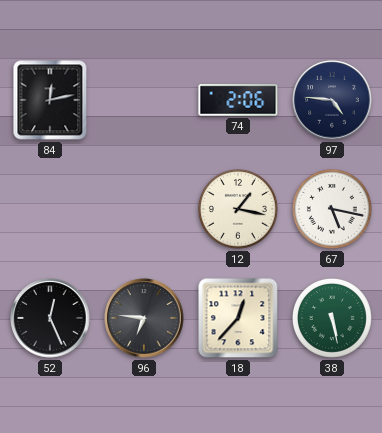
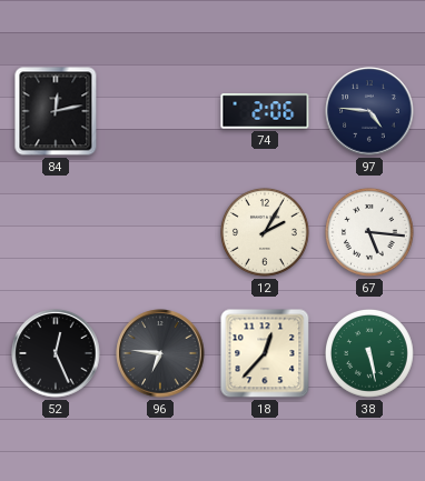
12: 1:17 -> 2:05
67: 5:17 -> 5:16
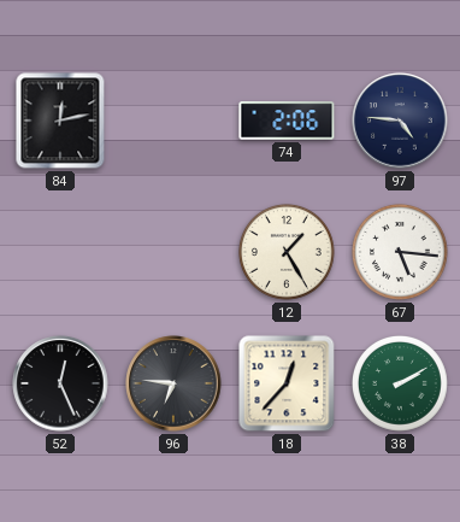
12: 2:05 -> 1:25
38: 5:28 -> 2:10
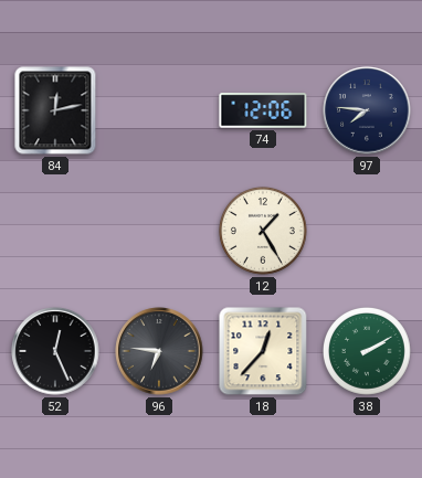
74: 2:06 -> 12:06
97: 4:46 -> 7:46
67: 5:16 -> none
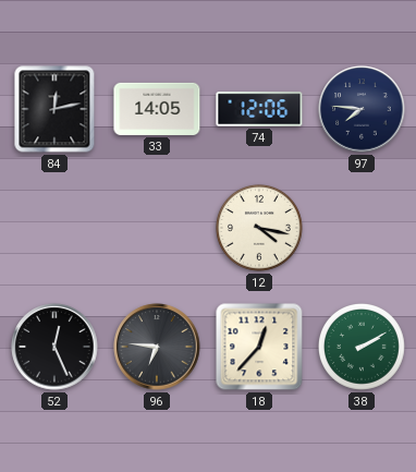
33: none -> 14:05
12: 1:25 -> 4:17
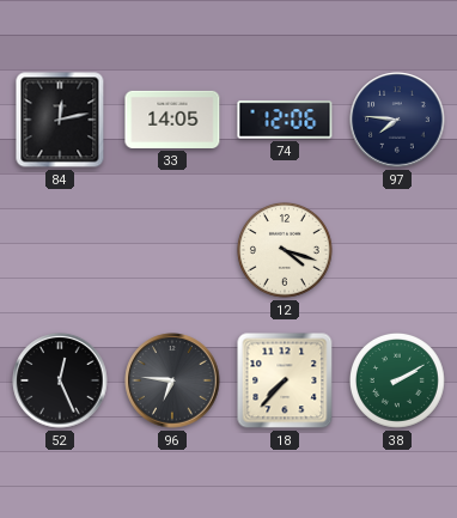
12: 4:17 -> 4:18
18: 12:37 -> 7:37
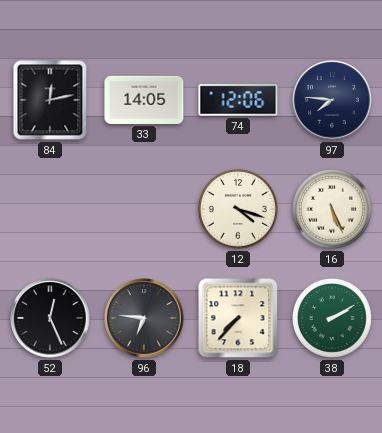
16: none -> 5:26
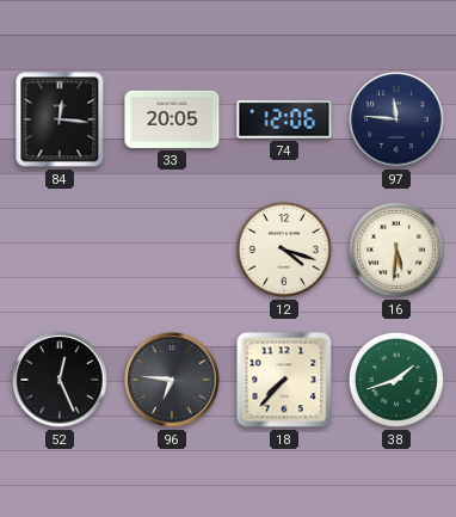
84: 12:13 -> 12:16
33: 14:05 -> 20:05
97: 7:46 -> 11:46
16: 5:26 -> 5:31
38: 2:10 -> 1:42
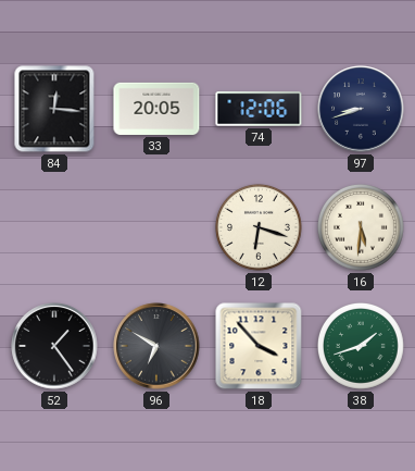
97: 11:46 -> 8:42
12: 4:18 -> 6:18
52: 12:26 -> 1:24
96: 6:46 -> 6:50
18: 7:37 -> 3:53
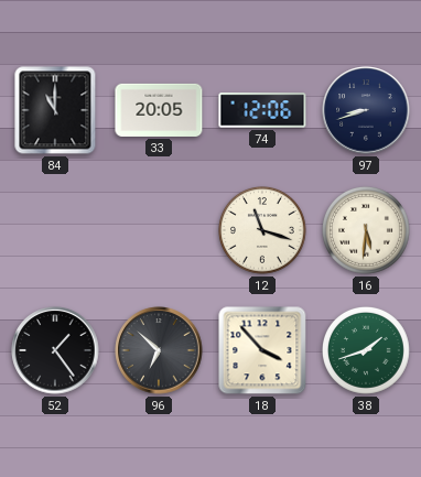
84: 12:16 -> 11:00
12: 6:18 -> 11:18
96: 6:50 -> 6:52
